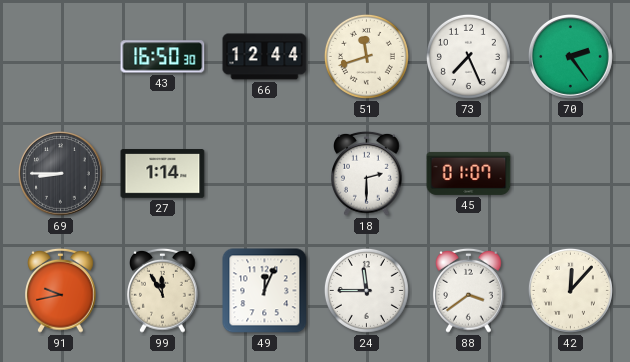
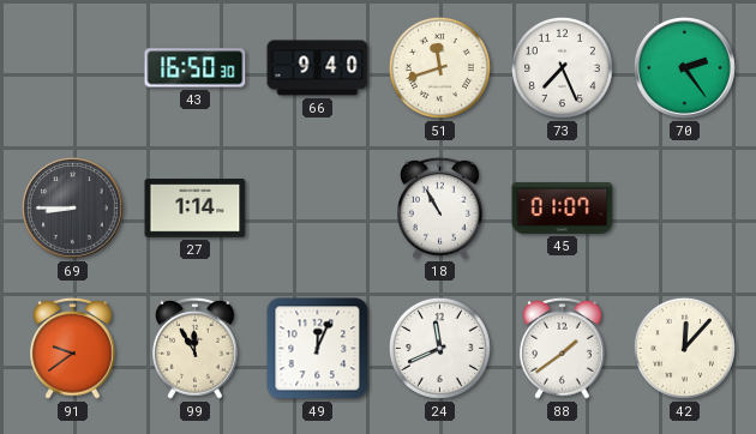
66: 12:44 -> 9:40
18: 2:30 -> 10:55
91: 9:43 -> 9:39
24: 11:45 -> 11:41
88: 3:39 -> 1:39
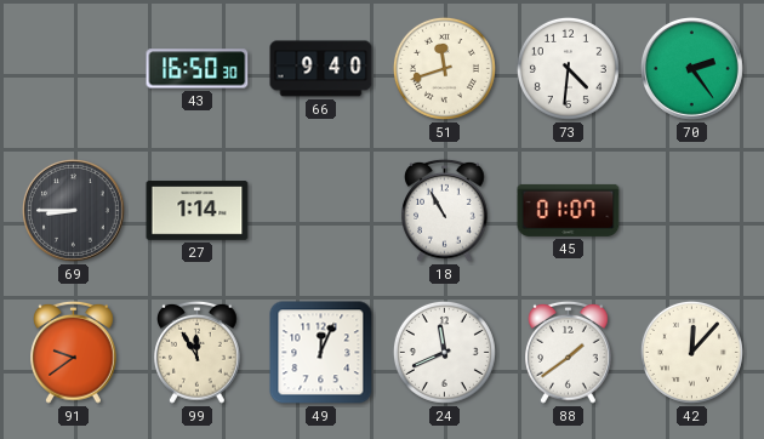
73: 7:26 -> 4:31
